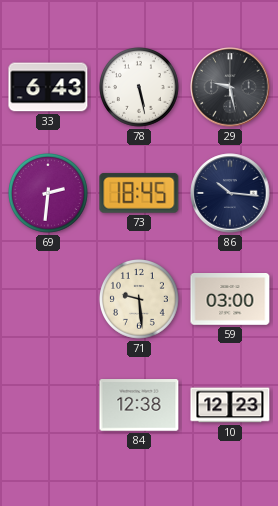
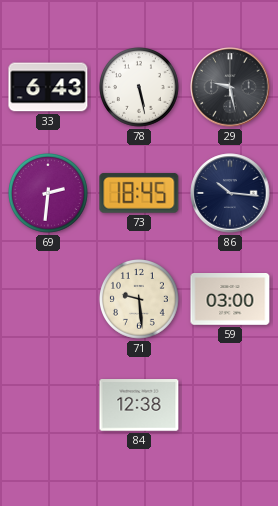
10: 12:23 -> none
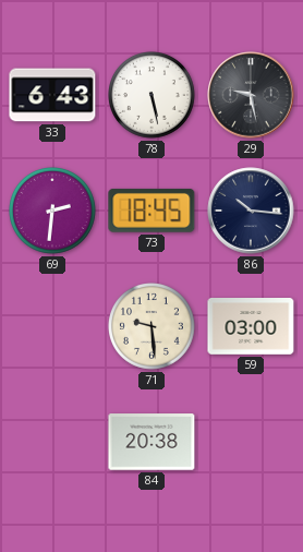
84: 12:38 -> 20:38
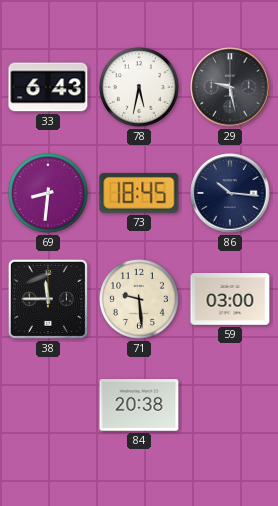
78: 5:28 -> 5:32
69: 2:31 -> 8:31
38: none -> 11:45
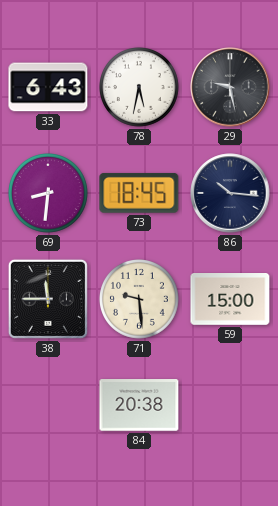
59: 03:00 -> 15:00
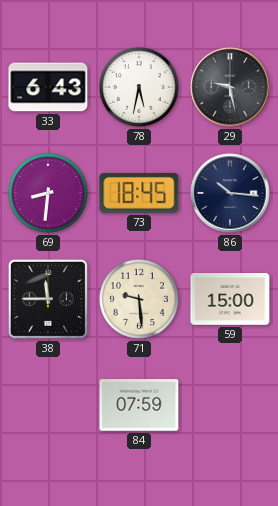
84: 20:38 -> 07:59
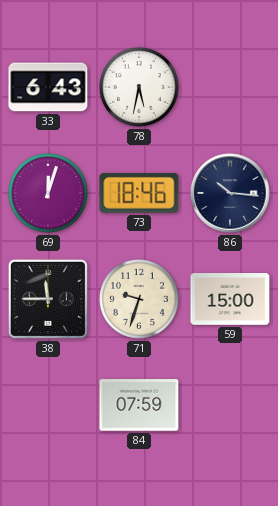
29: 9:28 -> none
69: 8:31 -> 12:03
73: 18:45 -> 18:46
71: 9:29 -> 9:33
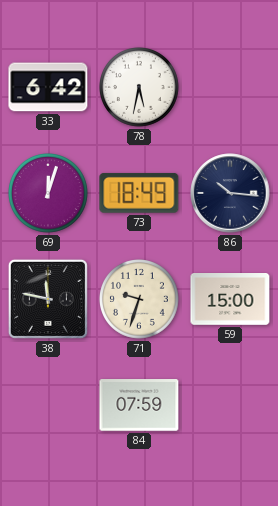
33: 6:43 -> 6:42
73: 18:46 -> 18:49
38: 11:45 -> 11:47
